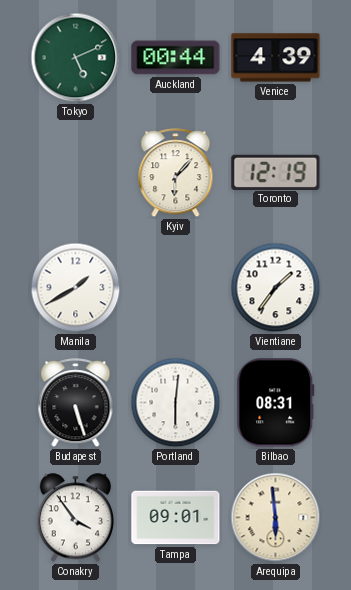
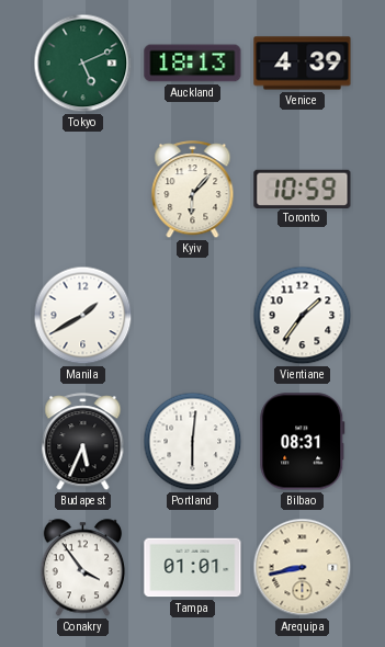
Auckland: 00:44 -> 18:13
Toronto: 12:19 -> 10:59
Budapest: 5:27 -> 5:34
Tampa: 09:01 -> 01:01
Arequipa: 5:59 -> 8:43
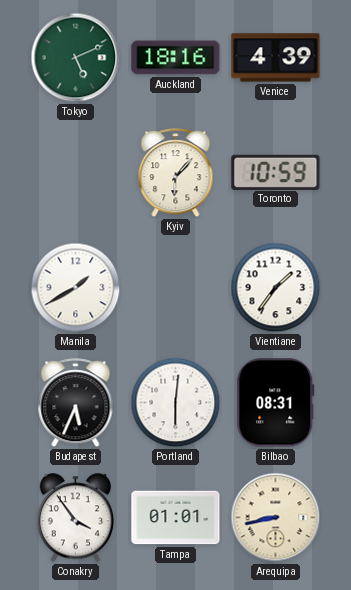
Auckland: 18:13 -> 18:16
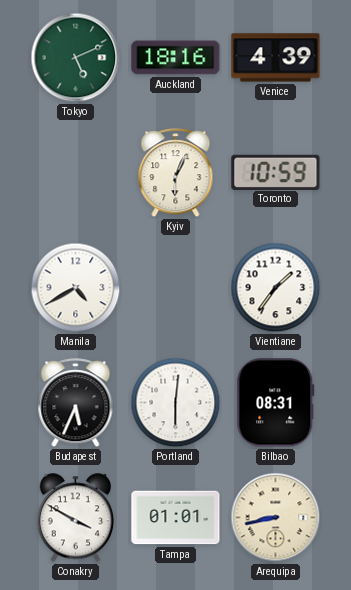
Kyiv: 6:07 -> 6:04
Manila: 1:40 -> 4:40
Conakry: 3:54 -> 3:50
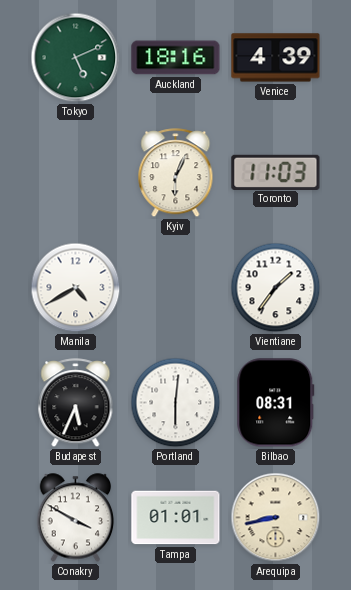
Toronto: 10:59 -> 11:03
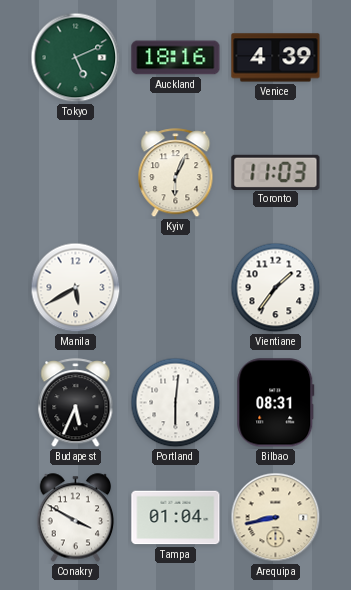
Manila: 4:40 -> 5:40
Tampa: 01:01 -> 01:04
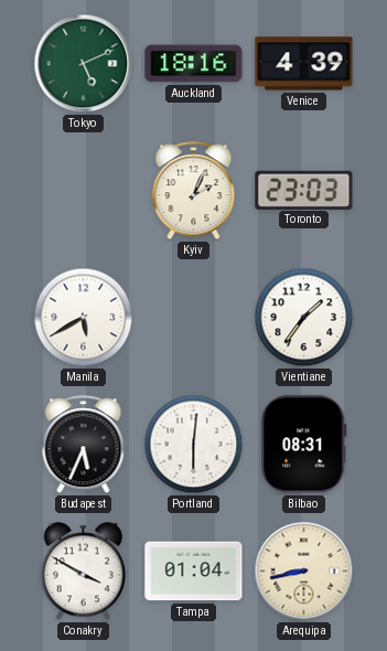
Kyiv: 6:04 -> 2:04
Toronto: 11:03 -> 23:03
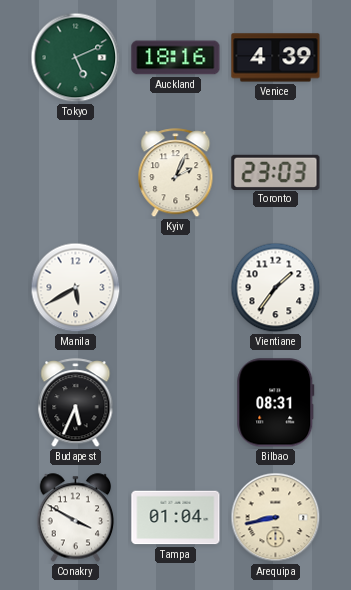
Portland: 6:01 -> none
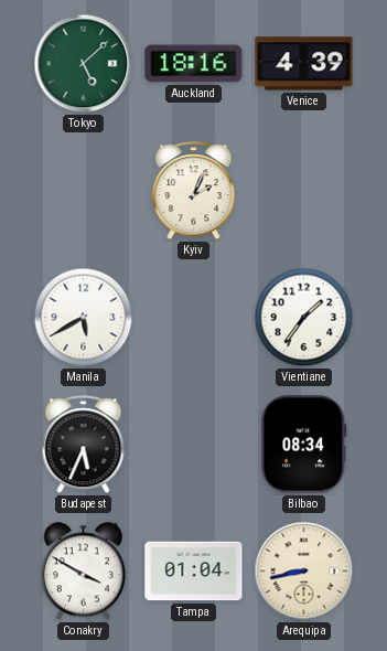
Tokyo: 5:11 -> 5:08
Toronto: 23:03 -> none
Bilbao: 08:31 -> 08:34
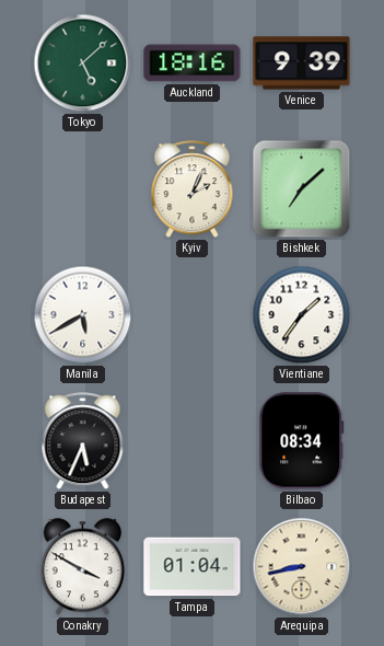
Venice: 4:39 -> 9:39
Bishkek: none -> 7:08
